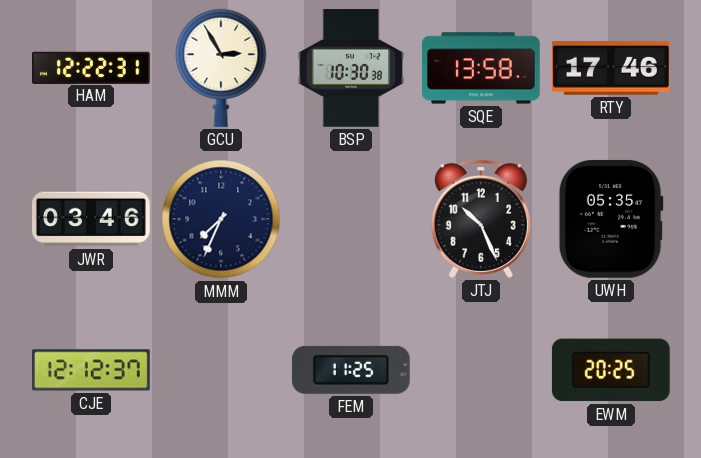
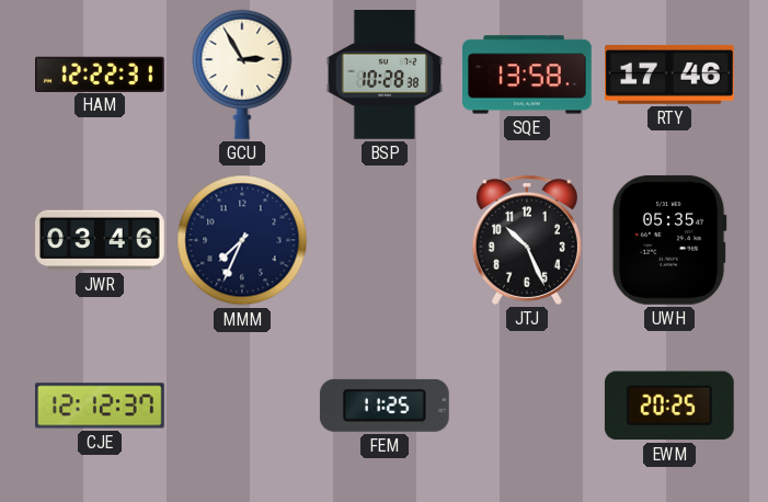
BSP: 10:30 -> 10:28
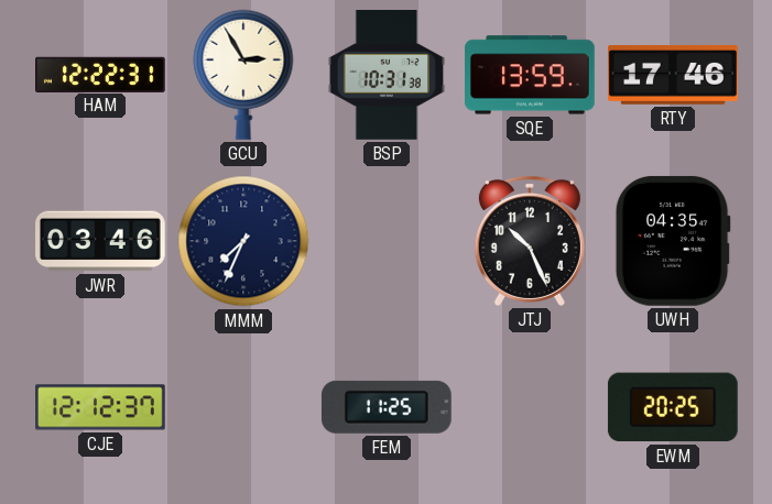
BSP: 10:28 -> 10:31
SQE: 13:58 -> 13:59
UWH: 05:35 -> 04:35
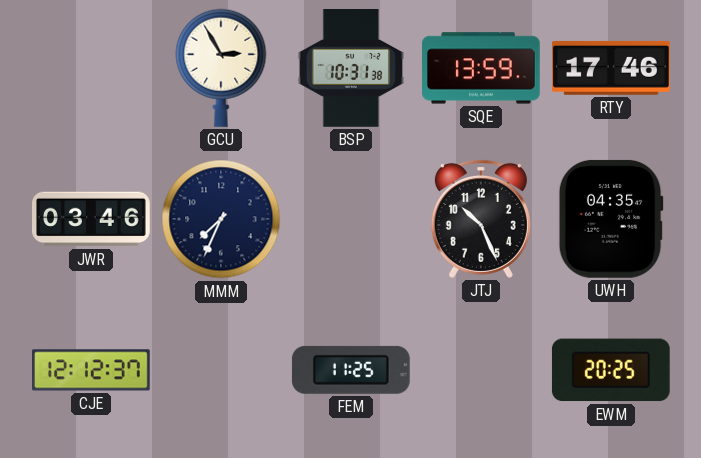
HAM: 12:22 -> none
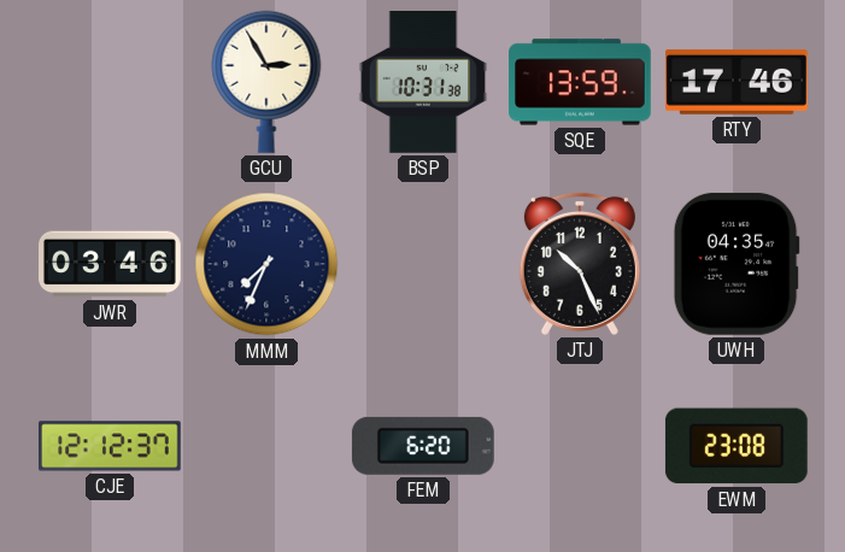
FEM: 11:25 -> 6:20
EWM: 20:25 -> 23:08
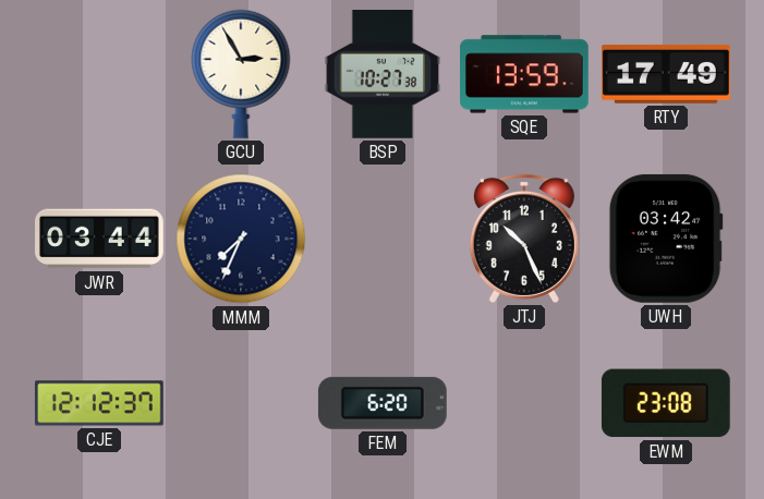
BSP: 10:31 -> 10:27
RTY: 17:46 -> 17:49
JWR: 03:46 -> 03:44
UWH: 04:35 -> 03:42
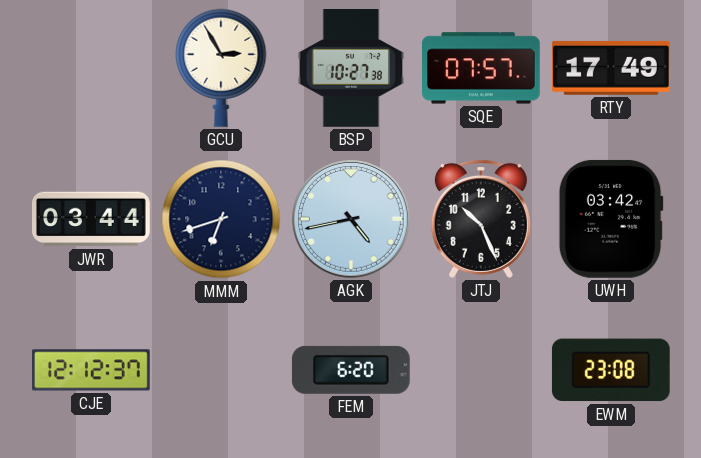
SQE: 13:59 -> 07:57
MMM: 7:34 -> 6:42
AGK: none -> 4:43
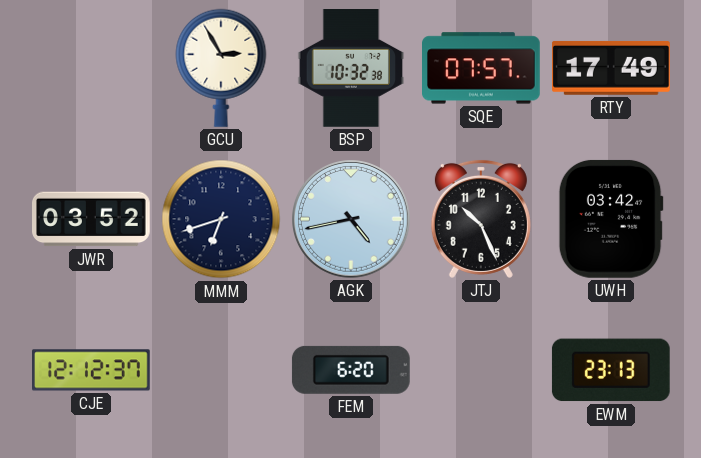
BSP: 10:27 -> 10:32
JWR: 03:44 -> 03:52
EWM: 23:08 -> 23:13
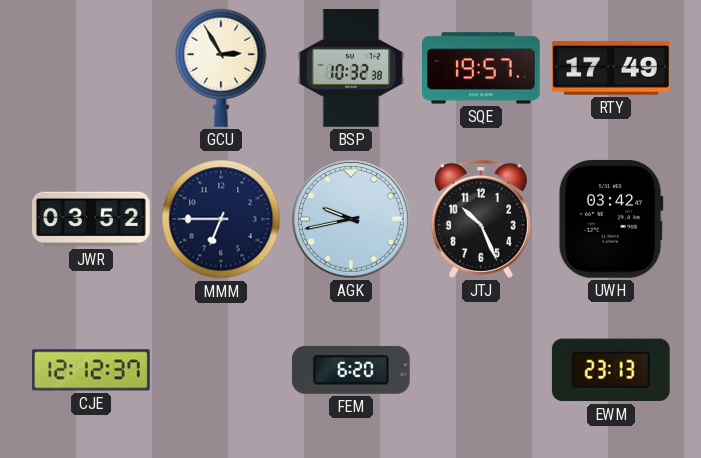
SQE: 07:57 -> 19:57
MMM: 6:42 -> 6:45
AGK: 4:43 -> 9:43
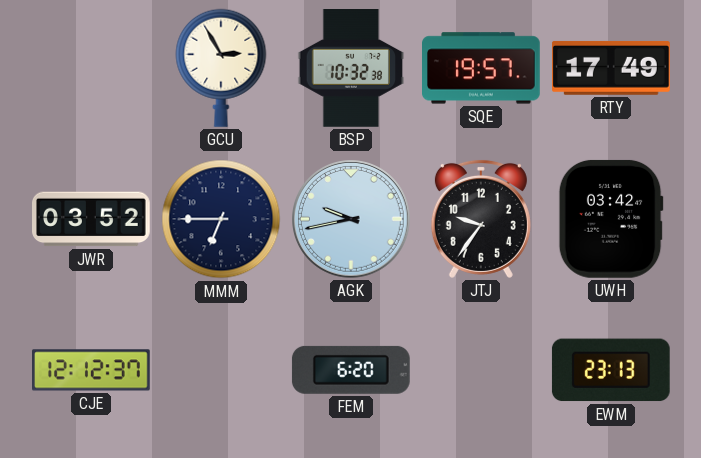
JTJ: 10:26 -> 9:36
